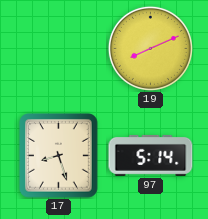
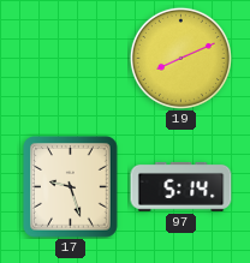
17: 8:27 -> 9:27
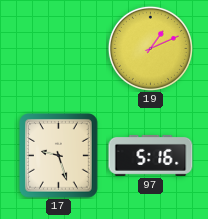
19: 8:11 -> 1:11
97: 5:14 -> 5:16
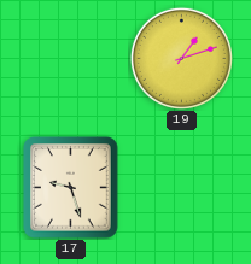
19: 1:11 -> 1:12
97: 5:16 -> none
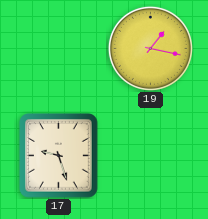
19: 1:12 -> 1:17
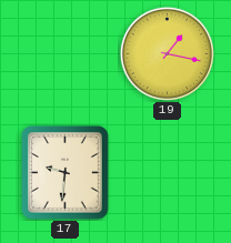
17: 9:27 -> 9:31
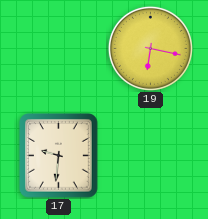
19: 1:17 -> 6:17
